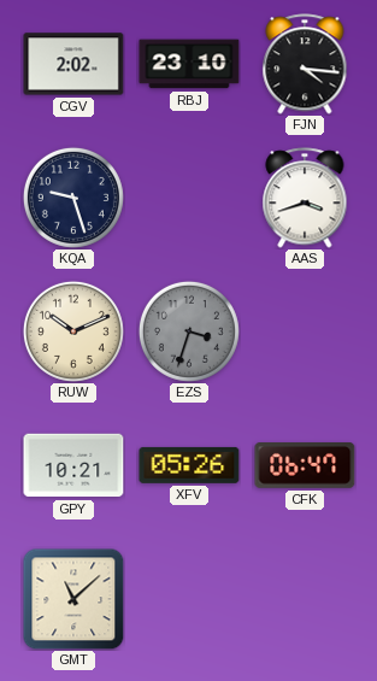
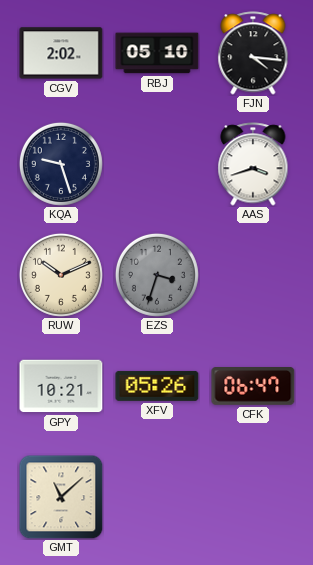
RBJ: 23:10 -> 05:10
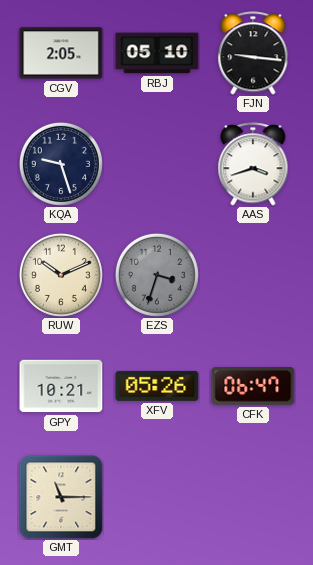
CGV: 2:02 -> 2:05
FJN: 4:16 -> 9:16
GMT: 11:08 -> 11:15
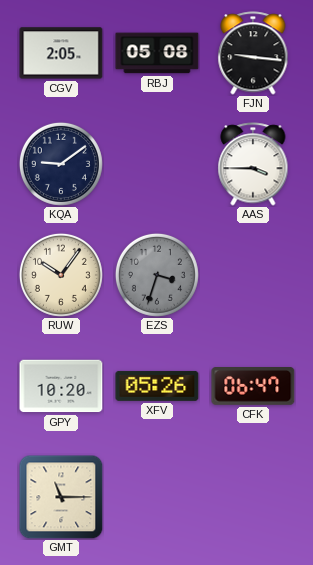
RBJ: 05:10 -> 05:08
KQA: 9:27 -> 9:09
AAS: 3:42 -> 3:45
RUW: 10:11 -> 10:06
GPY: 10:21 -> 10:20
